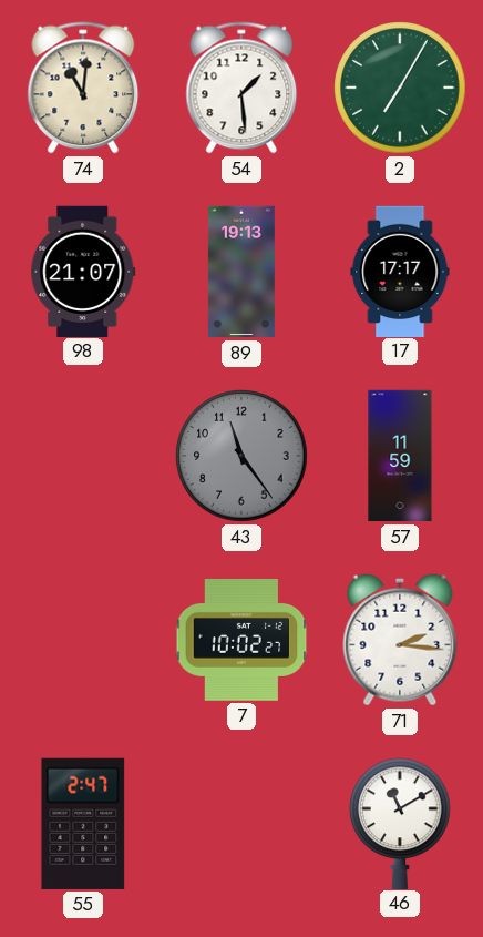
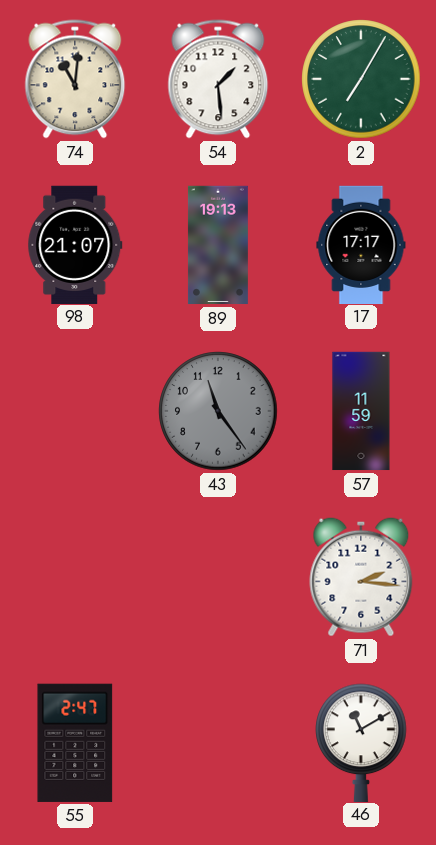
7: 10:02 -> none
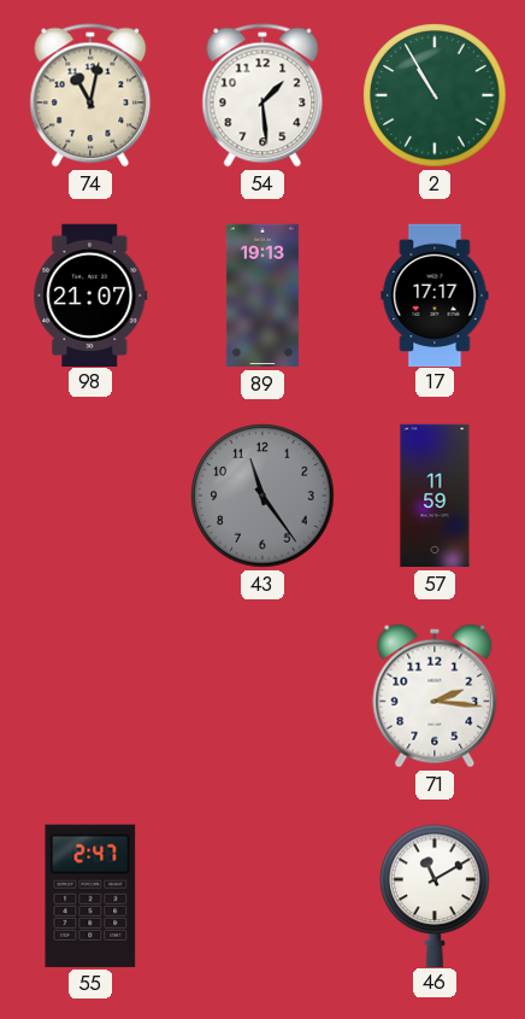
74: 11:01 -> 11:02
2: 7:05 -> 10:55
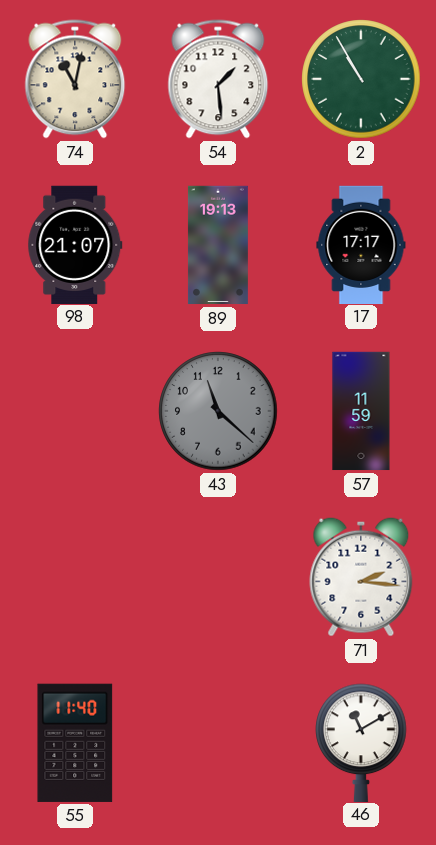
43: 11:24 -> 11:22
55: 2:47 -> 11:40
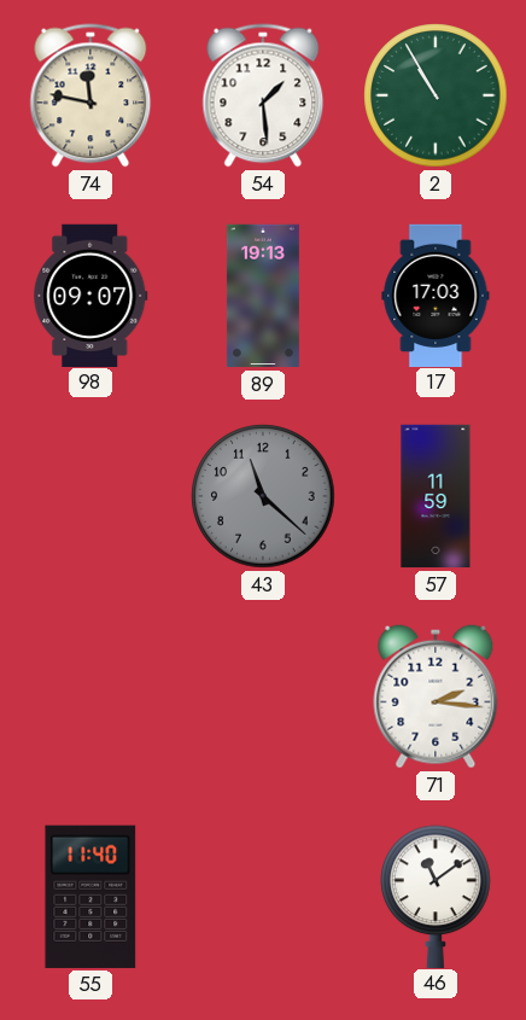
74: 11:02 -> 11:47
98: 21:07 -> 09:07
17: 17:17 -> 17:03
46: 11:10 -> 11:09
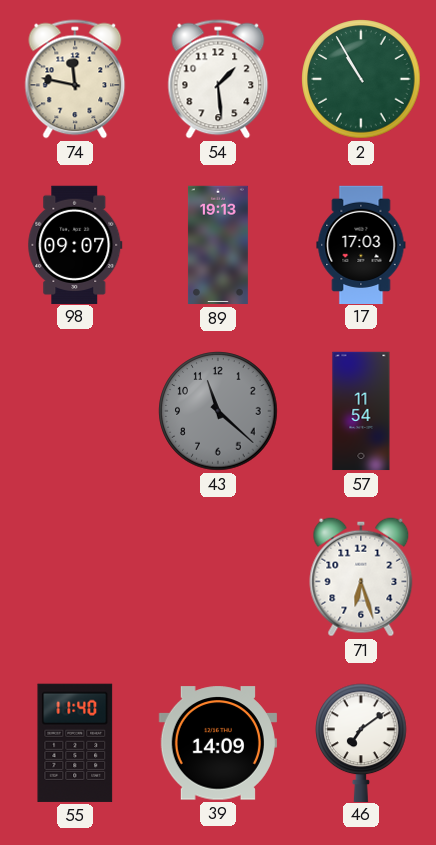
57: 11:59 -> 11:54
71: 2:16 -> 6:27
39: none -> 14:09
46: 11:09 -> 7:09
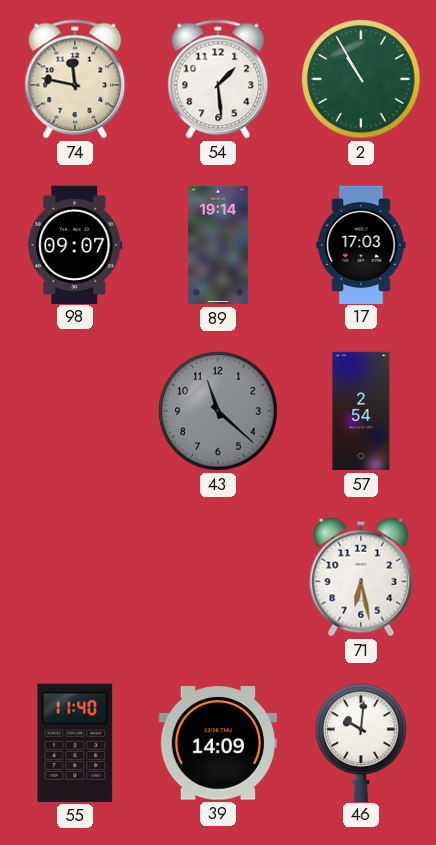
89: 19:13 -> 19:14
57: 11:54 -> 2:54
71: 6:27 -> 6:28
46: 7:09 -> 10:01
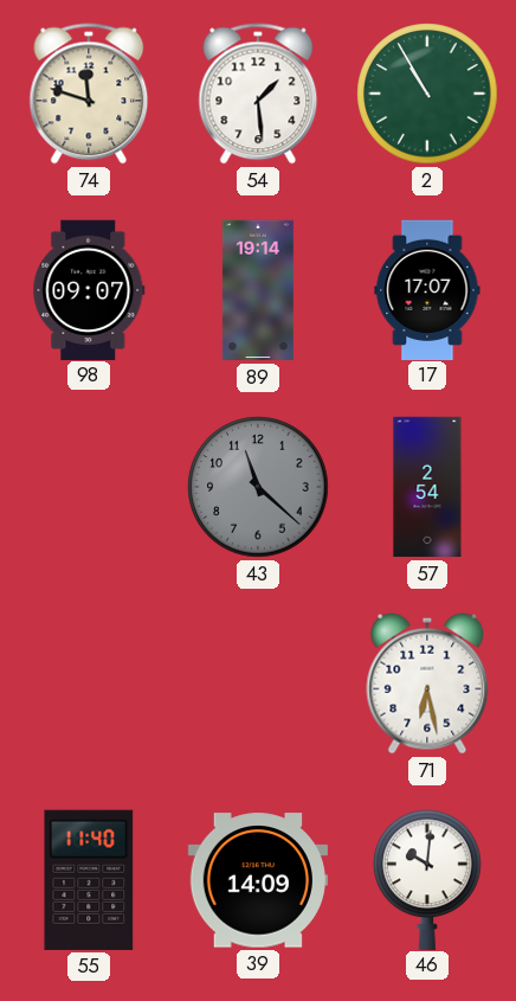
74: 11:47 -> 11:48
17: 17:03 -> 17:07
